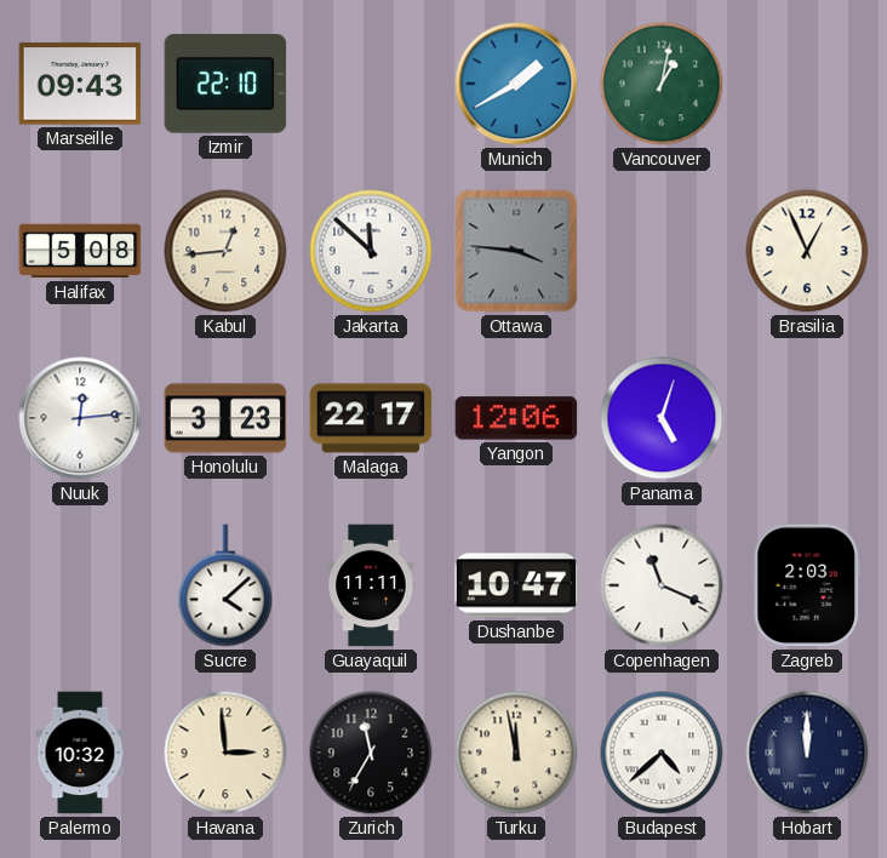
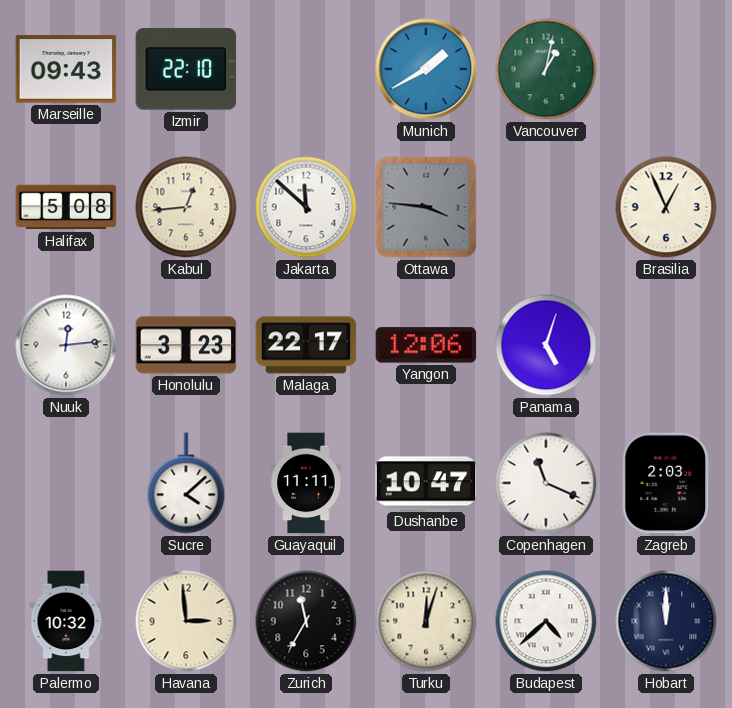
Turku: 11:58 -> 12:03
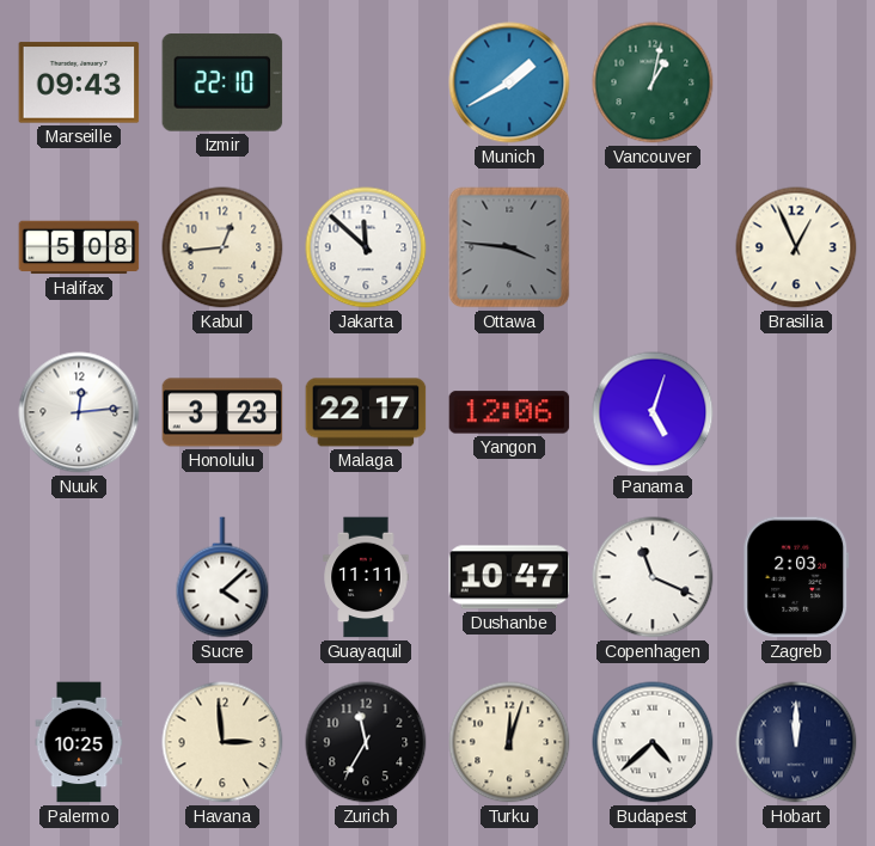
Palermo: 10:32 -> 10:25
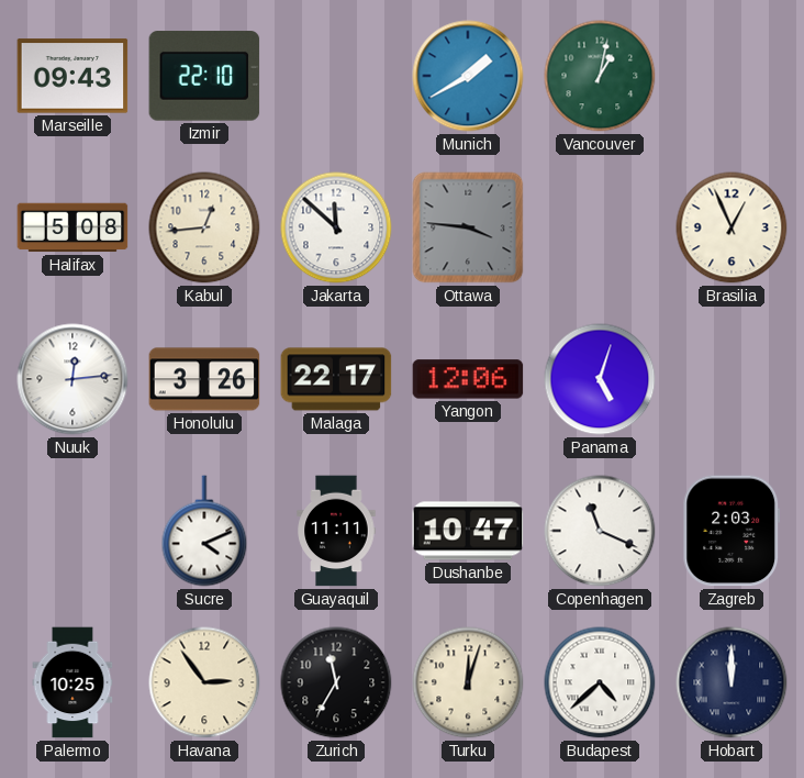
Honolulu: 3:23 -> 3:26
Sucre: 4:08 -> 4:11
Havana: 2:59 -> 2:54
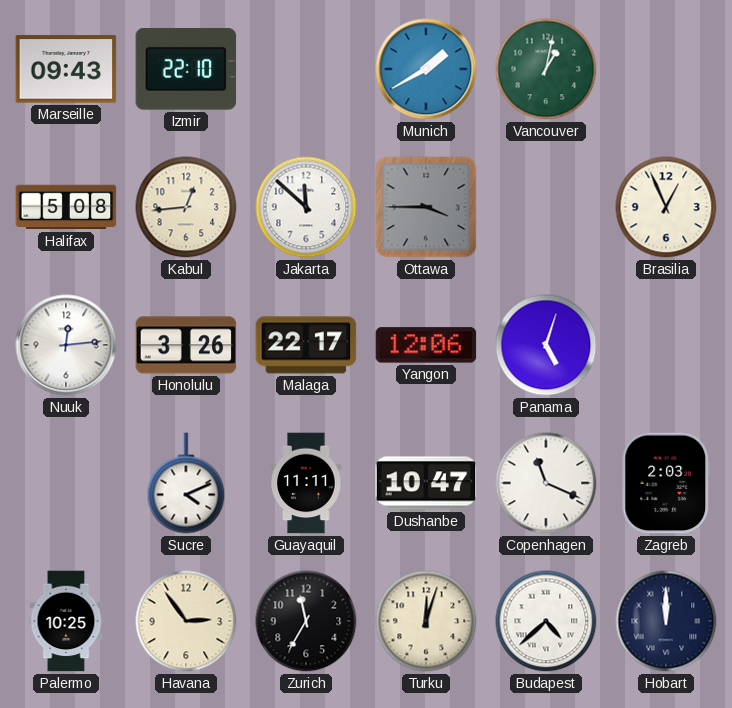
Ottawa: 3:46 -> 3:45
